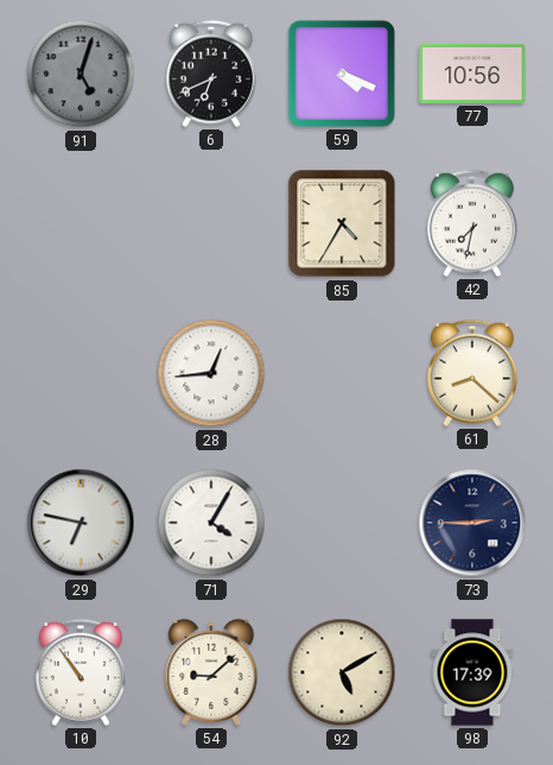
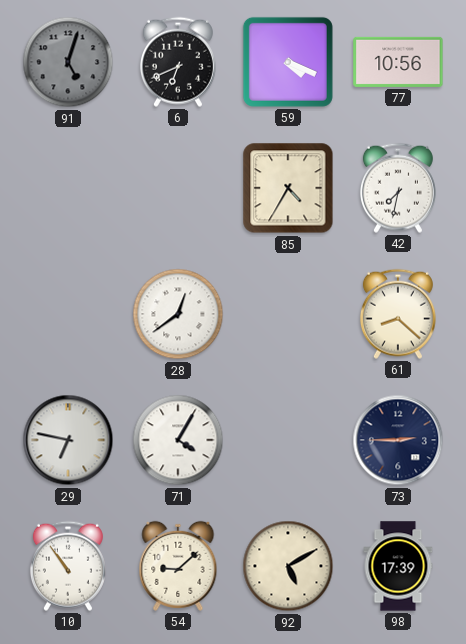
28: 12:44 -> 12:39
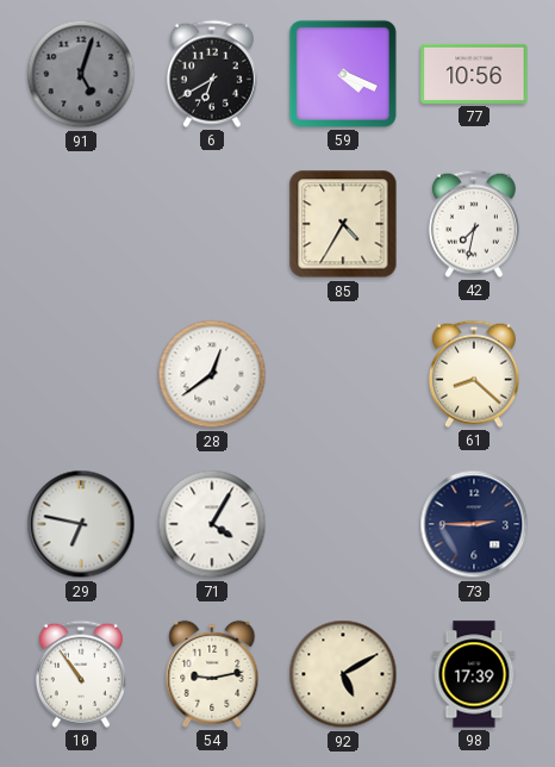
6: 6:41 -> 6:40
54: 9:08 -> 9:13
